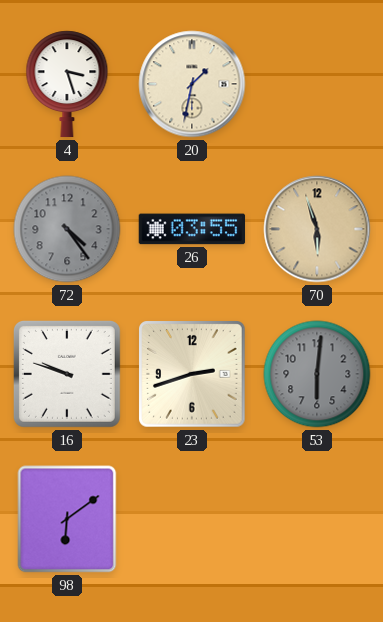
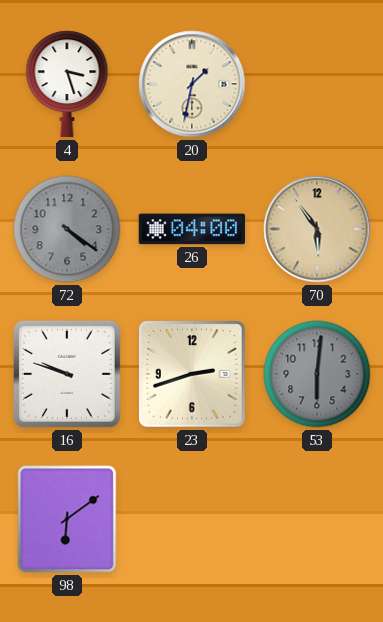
72: 4:24 -> 4:21
26: 03:55 -> 04:00
70: 5:57 -> 5:54
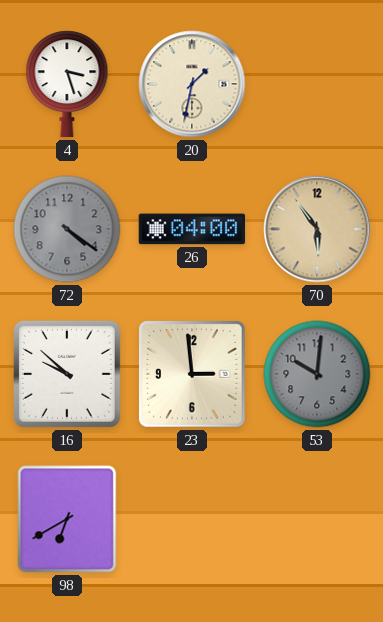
16: 9:48 -> 9:52
23: 2:42 -> 2:59
53: 6:01 -> 10:01
98: 6:09 -> 6:40
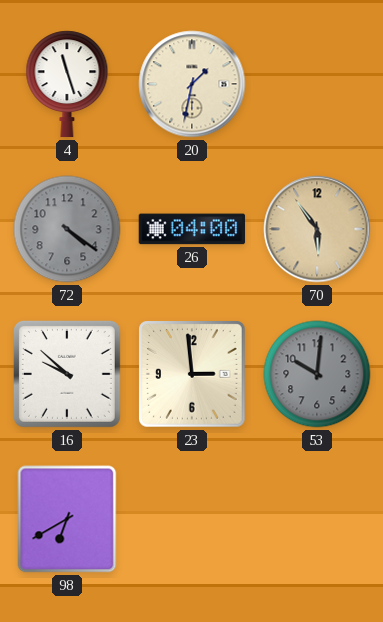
4: 3:27 -> 11:27
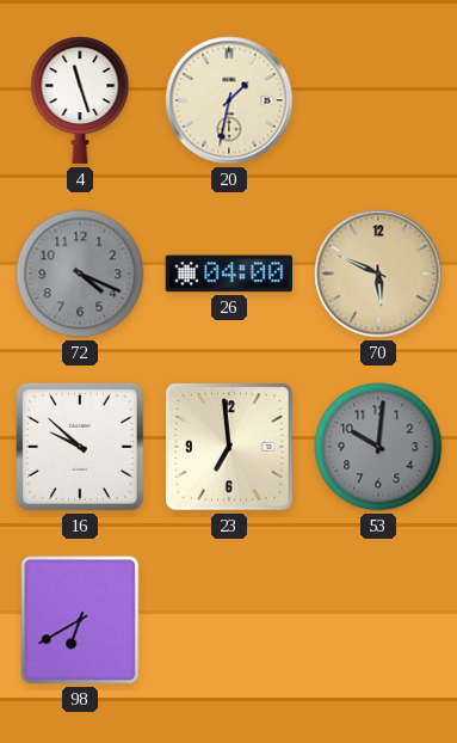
72: 4:21 -> 4:19
70: 5:54 -> 5:49
23: 2:59 -> 6:59
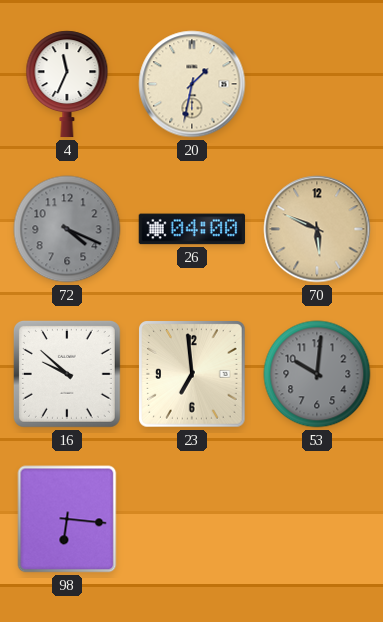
4: 11:27 -> 11:34
98: 6:40 -> 6:16
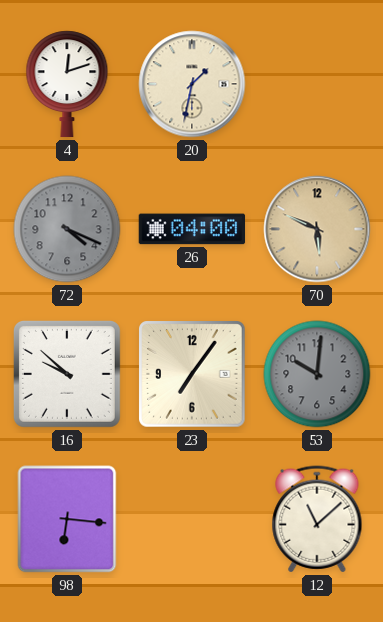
4: 11:34 -> 12:12
23: 6:59 -> 7:06
12: none -> 11:08
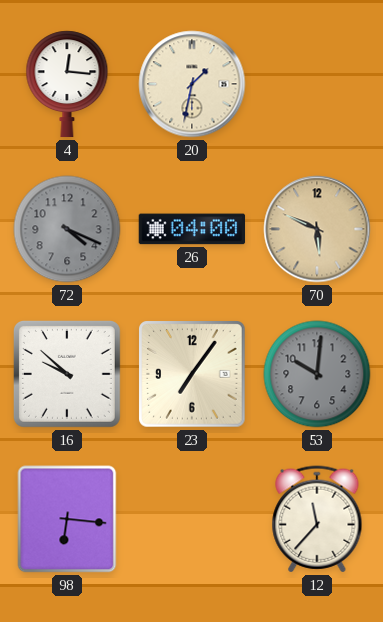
4: 12:12 -> 12:16
12: 11:08 -> 11:37
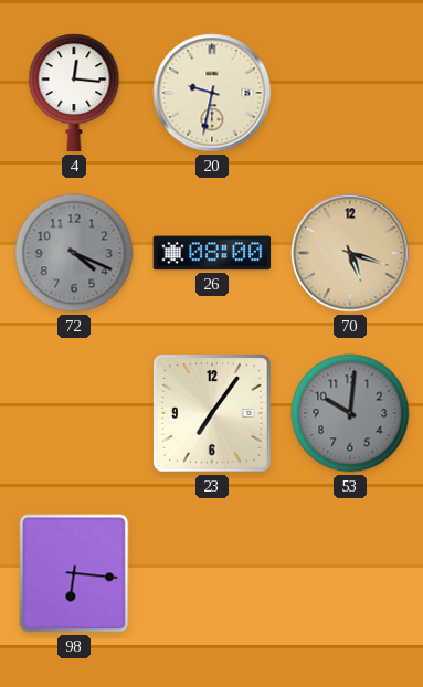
20: 1:32 -> 9:32
26: 04:00 -> 08:00
70: 5:49 -> 5:18
16: 9:52 -> none
12: 11:37 -> none
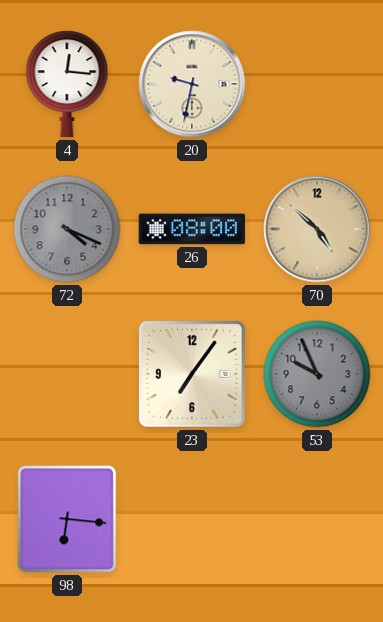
70: 5:18 -> 4:52
53: 10:01 -> 9:56
